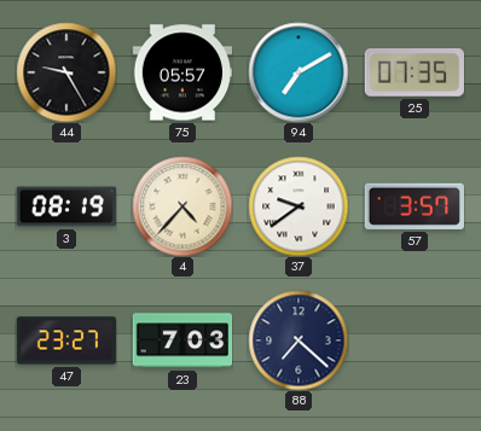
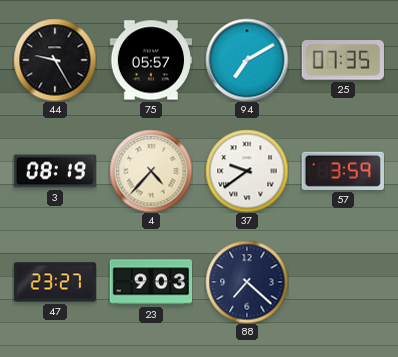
57: 3:57 -> 3:59
23: 7:03 -> 9:03
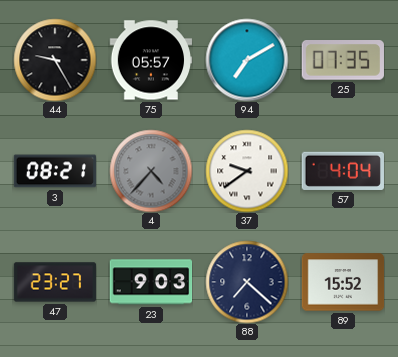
3: 08:19 -> 08:21
4 dial: cream -> grey
57: 3:59 -> 4:04
89: none -> 15:52
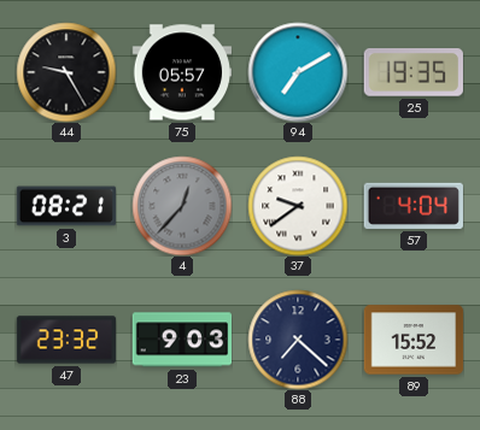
25: 07:35 -> 19:35
4: 4:37 -> 12:37
47: 23:27 -> 23:32
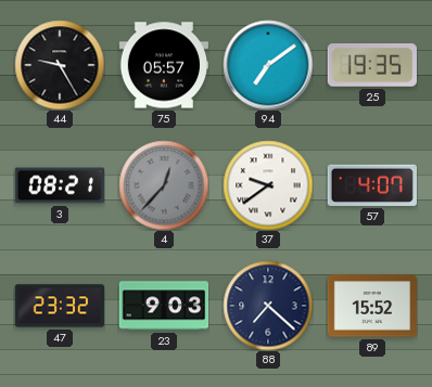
94: 7:10 -> 7:09
57: 4:04 -> 4:07
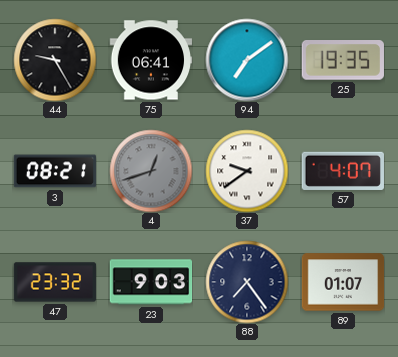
75: 05:57 -> 06:41
4: 12:37 -> 12:42
88: 7:22 -> 7:24
89: 15:52 -> 01:07
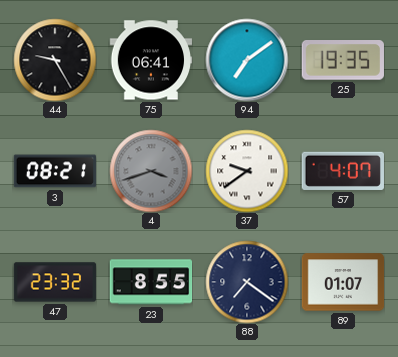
4: 12:42 -> 3:42
23: 9:03 -> 8:55
88: 7:24 -> 7:21
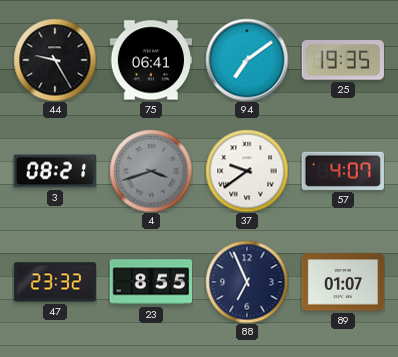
88: 7:21 -> 6:56
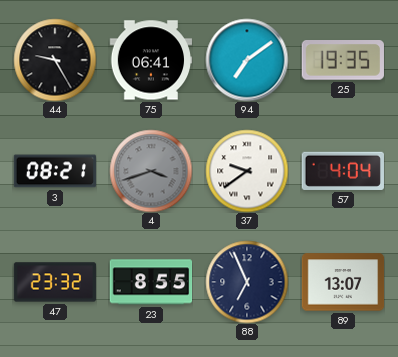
57: 4:07 -> 4:04
89: 01:07 -> 13:07
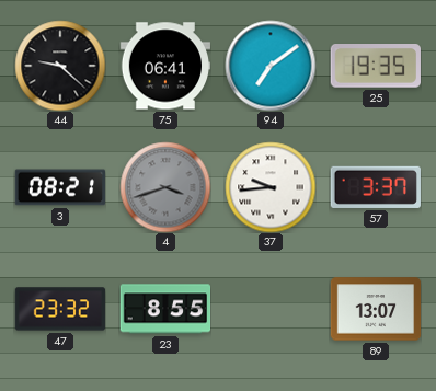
44: 9:25 -> 9:22
37: 9:39 -> 9:44
57: 4:04 -> 3:37
88: 6:56 -> none
